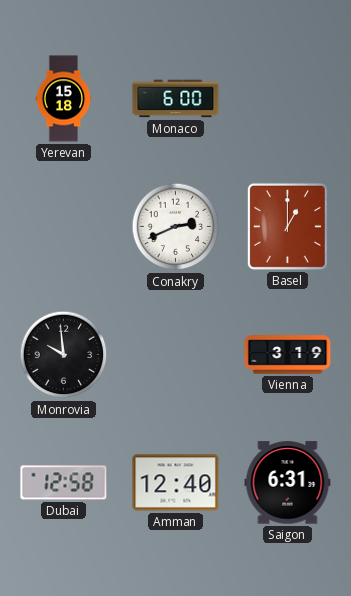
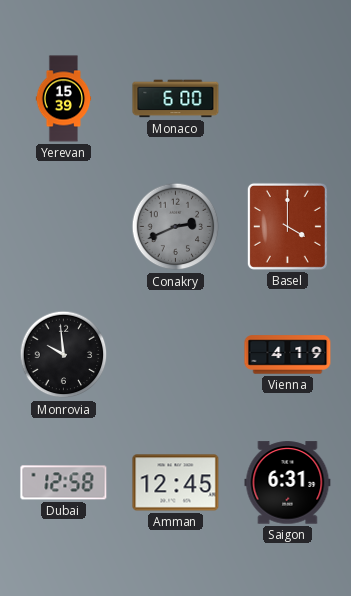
Yerevan: 15:18 -> 15:39
Conakry dial: white -> grey
Basel: 1:00 -> 4:00
Vienna: 3:19 -> 4:19
Amman: 12:40 -> 12:45
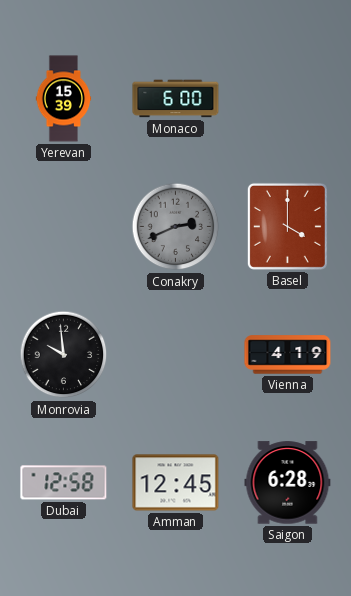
Saigon: 6:31 -> 6:28
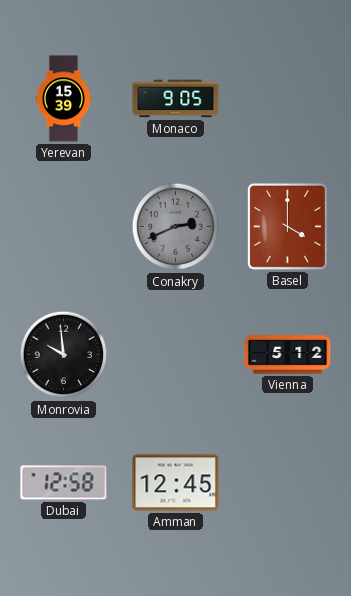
Monaco: 6:00 -> 9:05
Vienna: 4:19 -> 5:12
Saigon: 6:28 -> none
